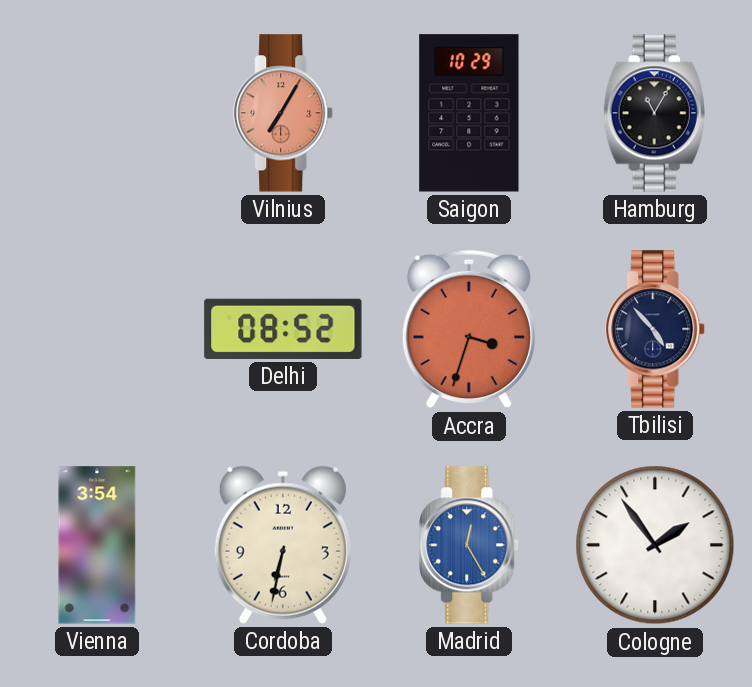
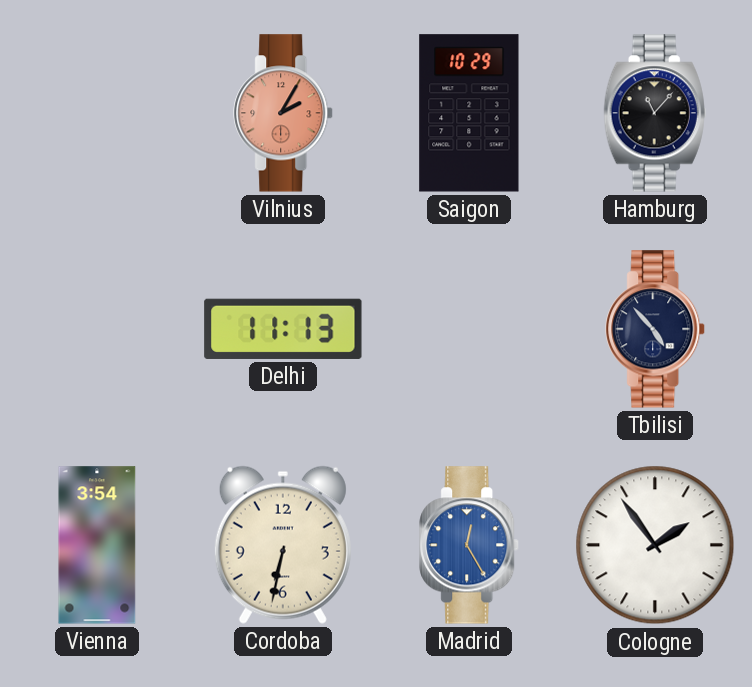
Vilnius: 7:05 -> 2:05
Hamburg: 11:05 -> 11:07
Delhi: 08:52 -> 11:13
Accra: 3:33 -> none
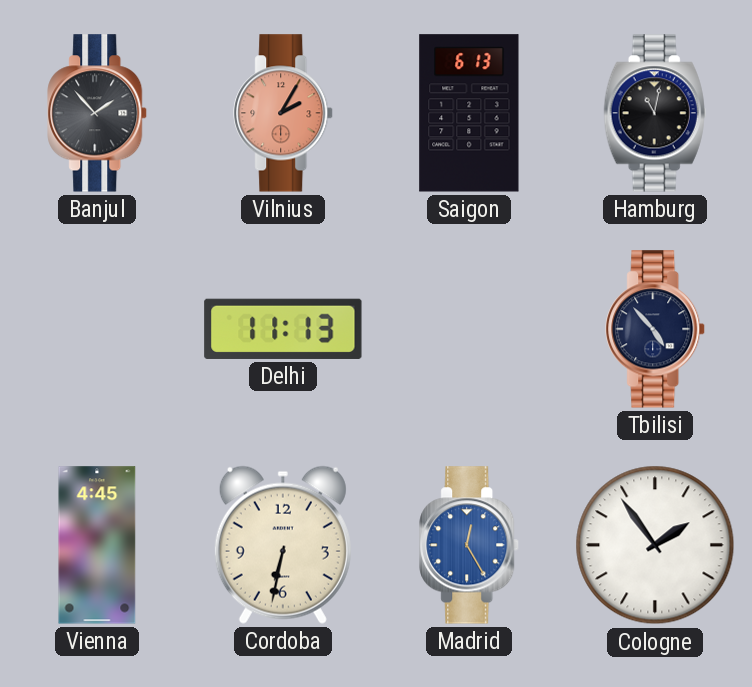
Banjul: none -> 1:53
Saigon: 10:29 -> 6:13
Hamburg: 11:07 -> 11:02
Vienna: 3:54 -> 4:45
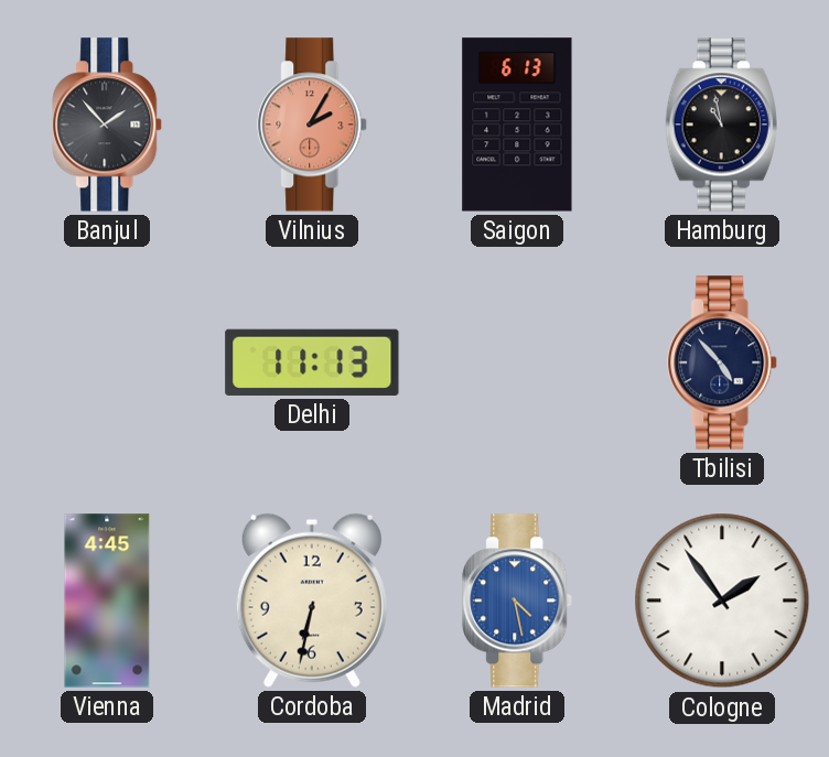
Hamburg: 11:02 -> 10:58
Madrid: 12:25 -> 4:28
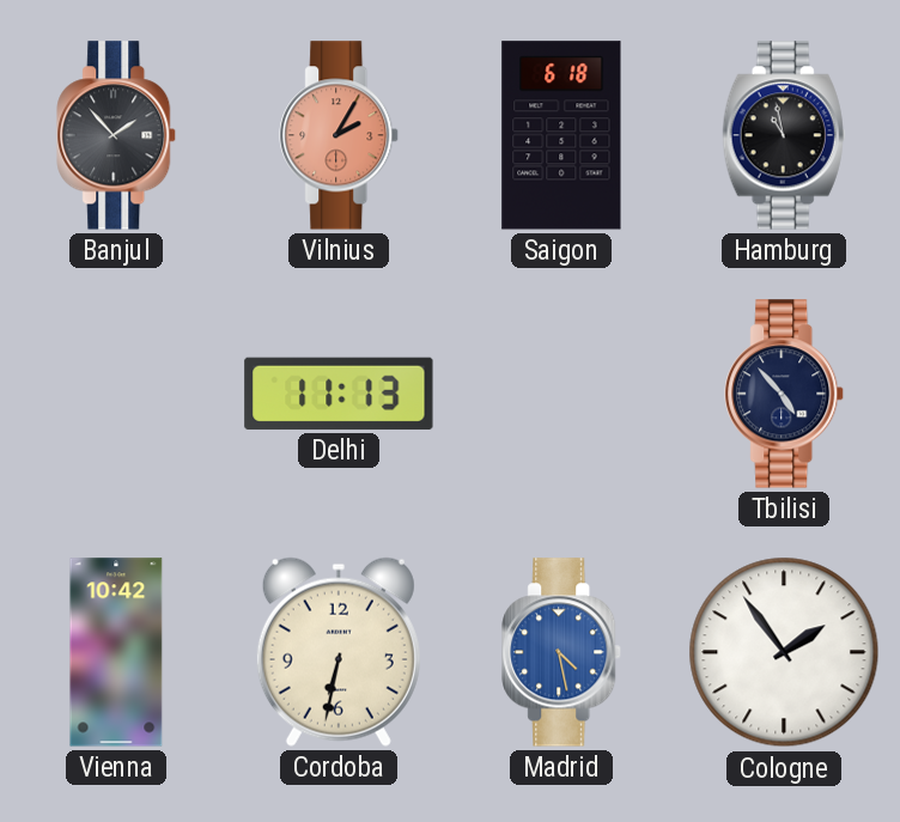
Saigon: 6:13 -> 6:18
Vienna: 4:45 -> 10:42
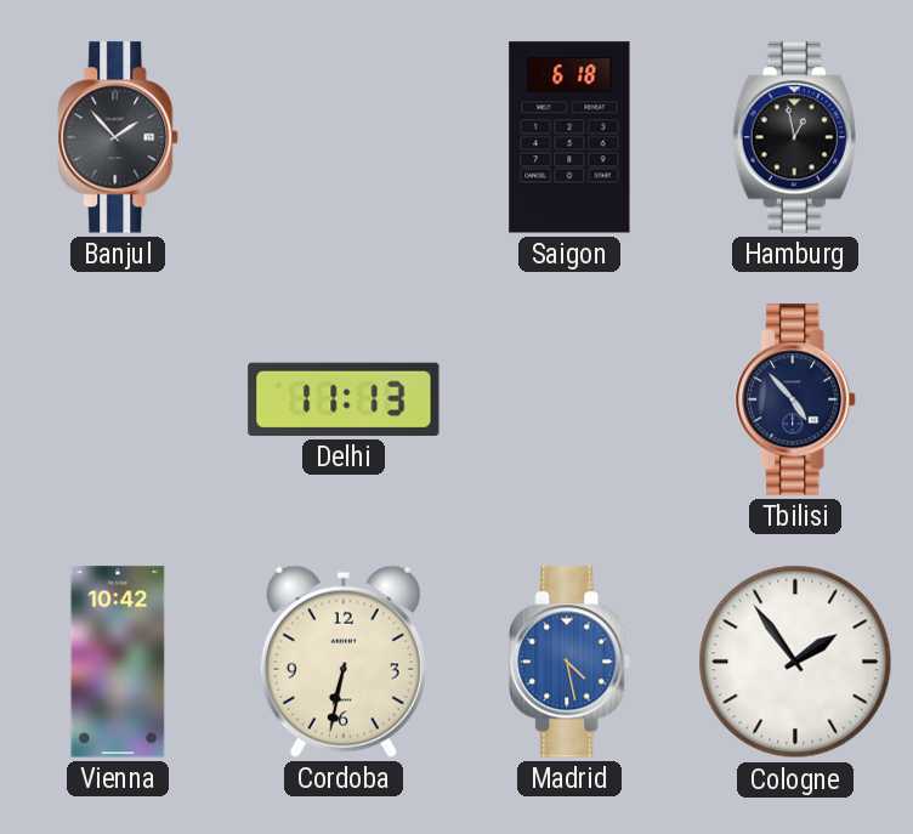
Vilnius: 2:05 -> none
Hamburg: 10:58 -> 12:58
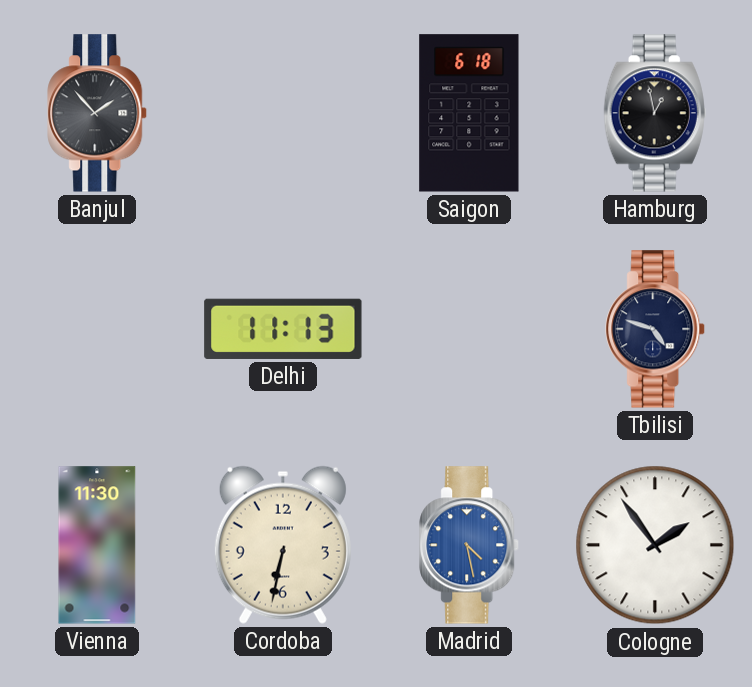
Tbilisi: 4:53 -> 4:48
Vienna: 10:42 -> 11:30
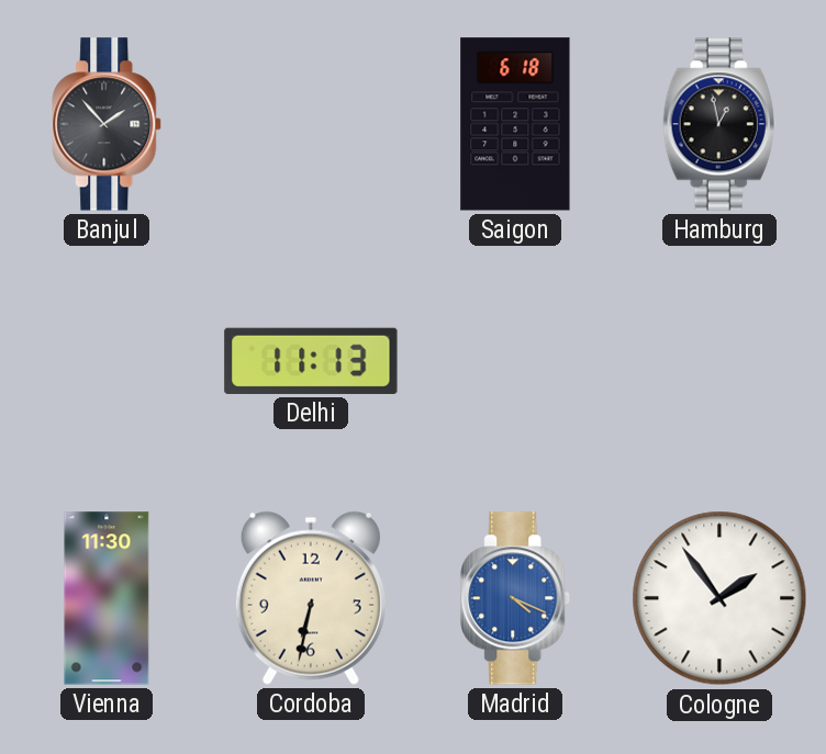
Tbilisi: 4:48 -> none
Madrid: 4:28 -> 4:19
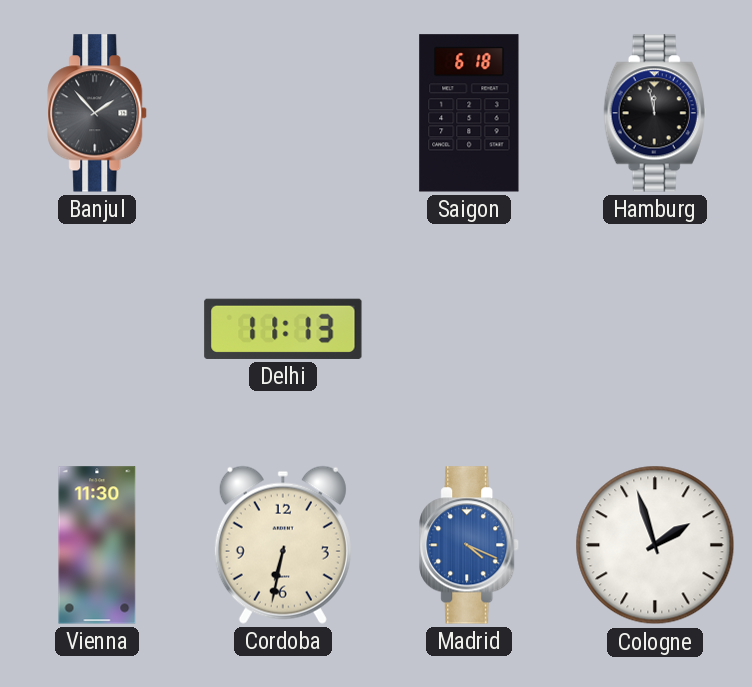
Hamburg: 12:58 -> 11:58
Cologne: 1:54 -> 1:57
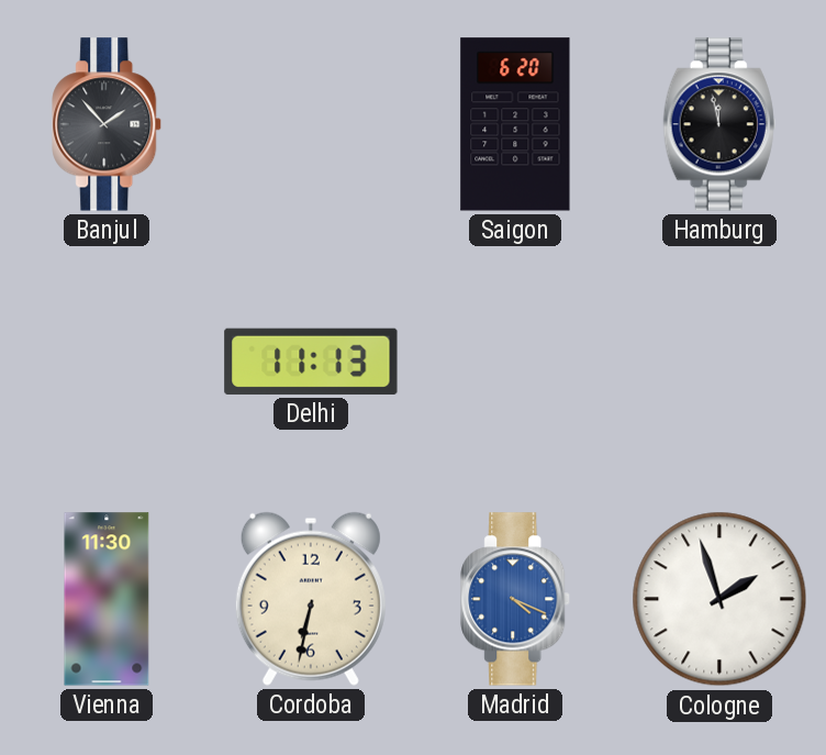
Saigon: 6:18 -> 6:20
